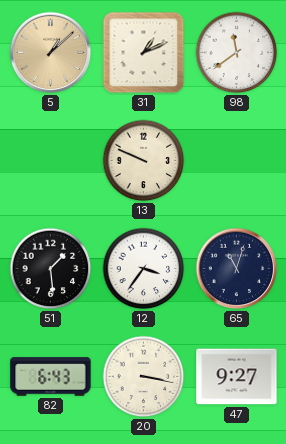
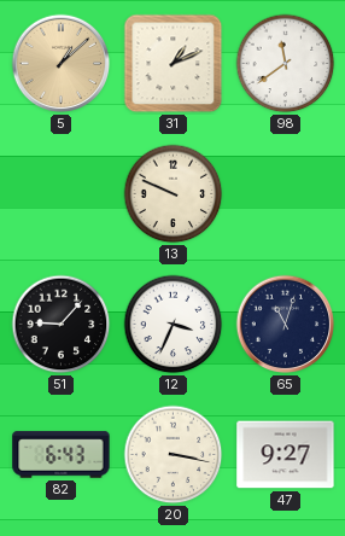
51: 1:29 -> 9:07
12: 3:36 -> 3:34
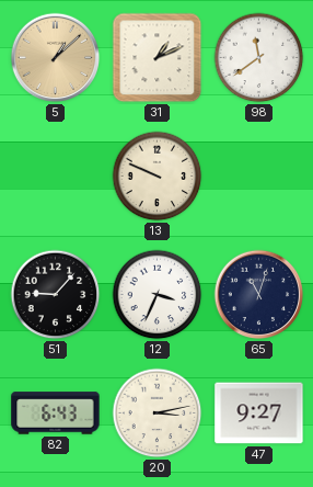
20: 3:17 -> 3:13
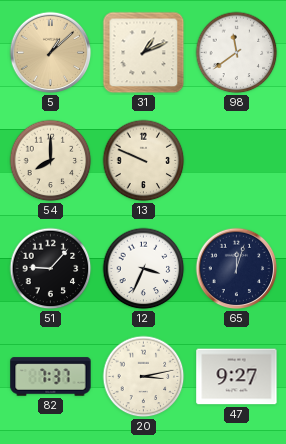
54: none -> 8:00
65: 11:03 -> 12:03
82: 6:43 -> 7:37
